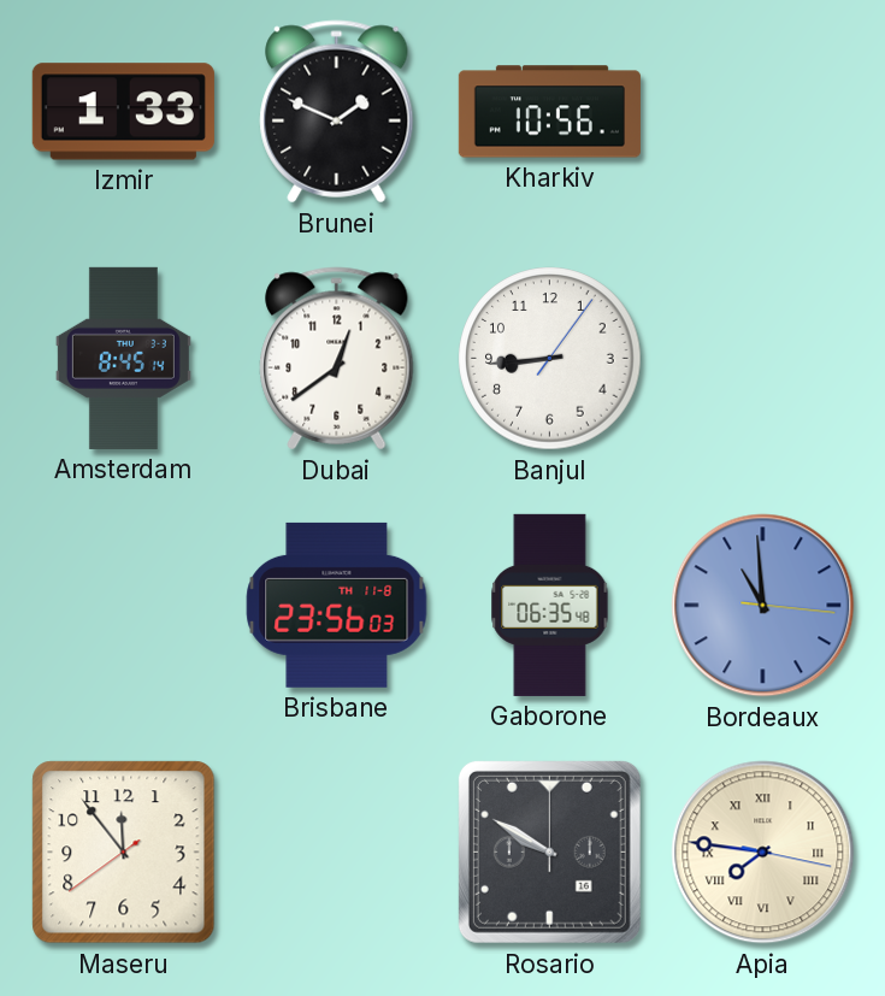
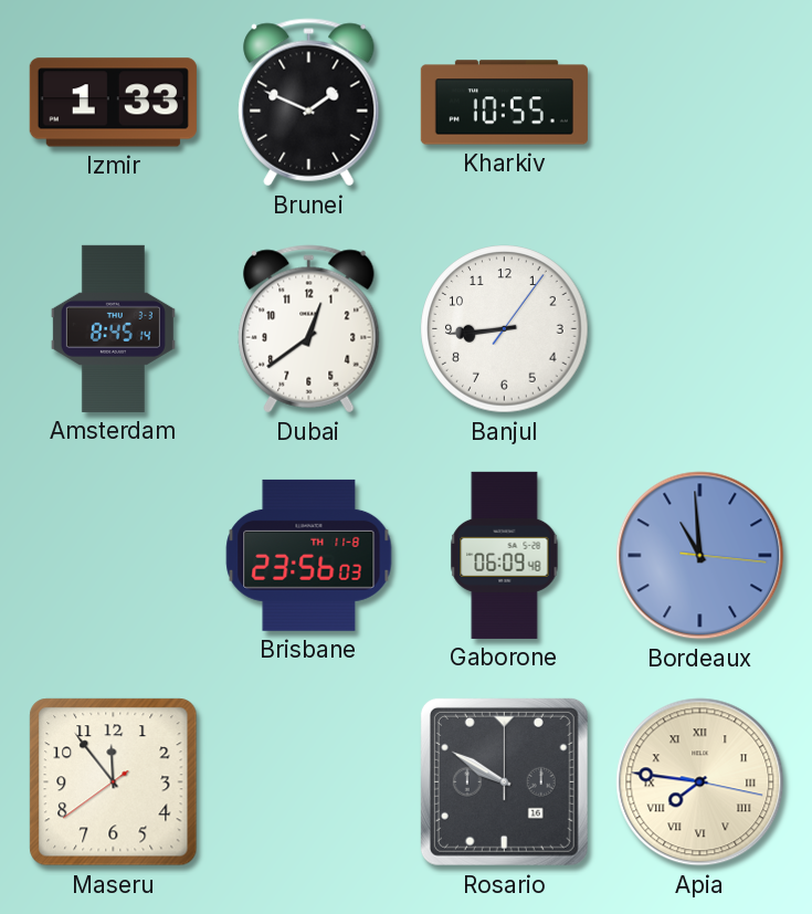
Kharkiv: 10:56 -> 10:55
Gaborone: 06:35 -> 06:09
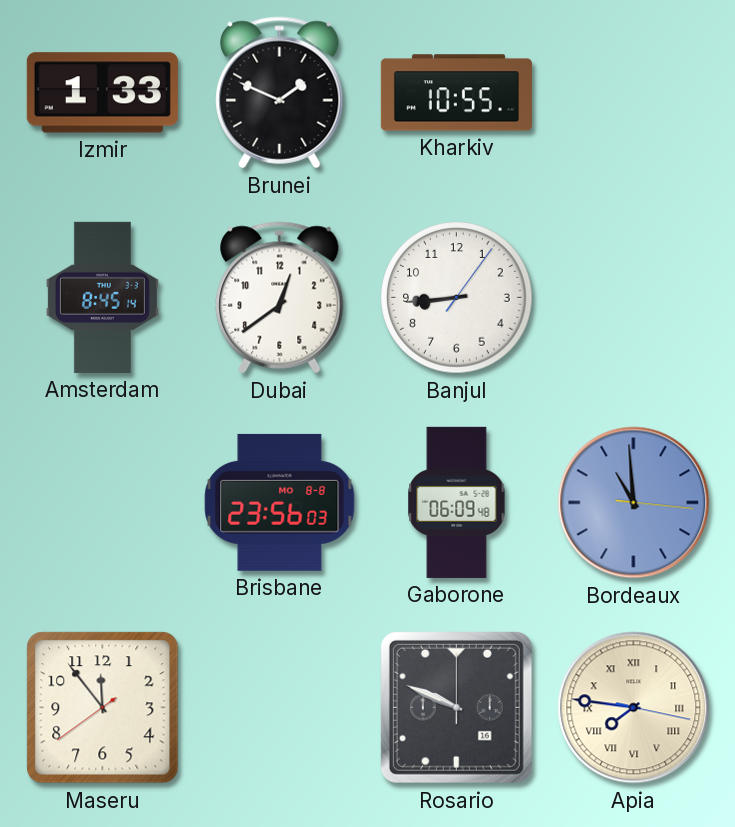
Brisbane date: TH 11-8 -> MO 8-8
Rosario: 9:50 -> 9:49
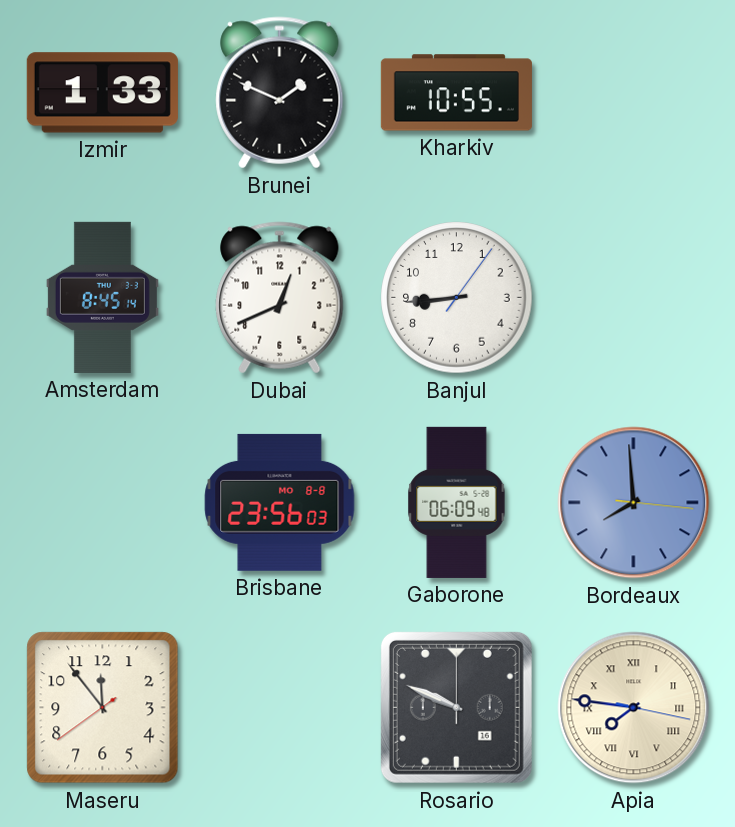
Dubai: 12:39 -> 12:41
Bordeaux: 10:59 -> 7:59
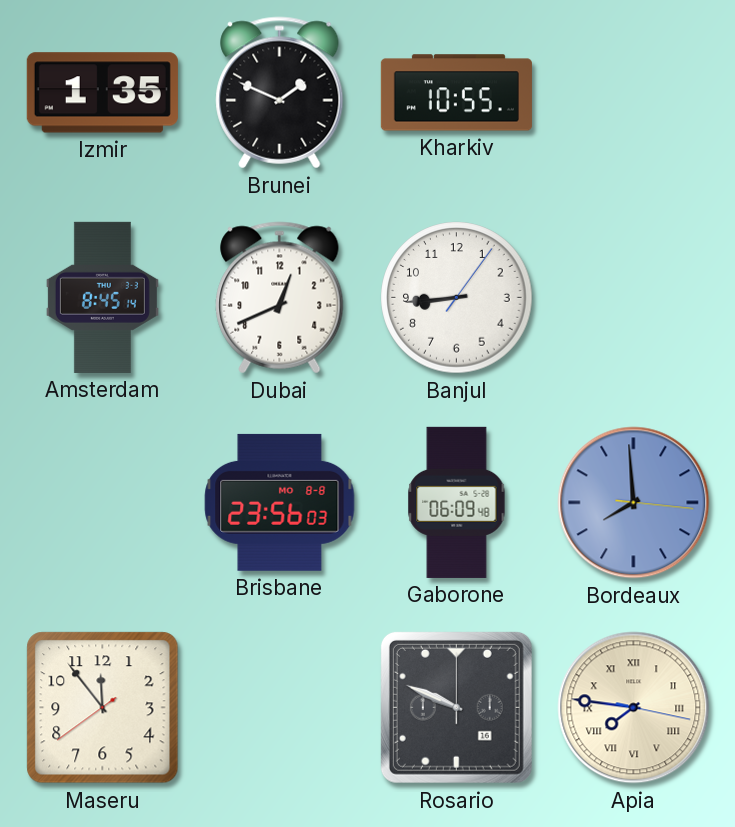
Izmir: 1:33 -> 1:35
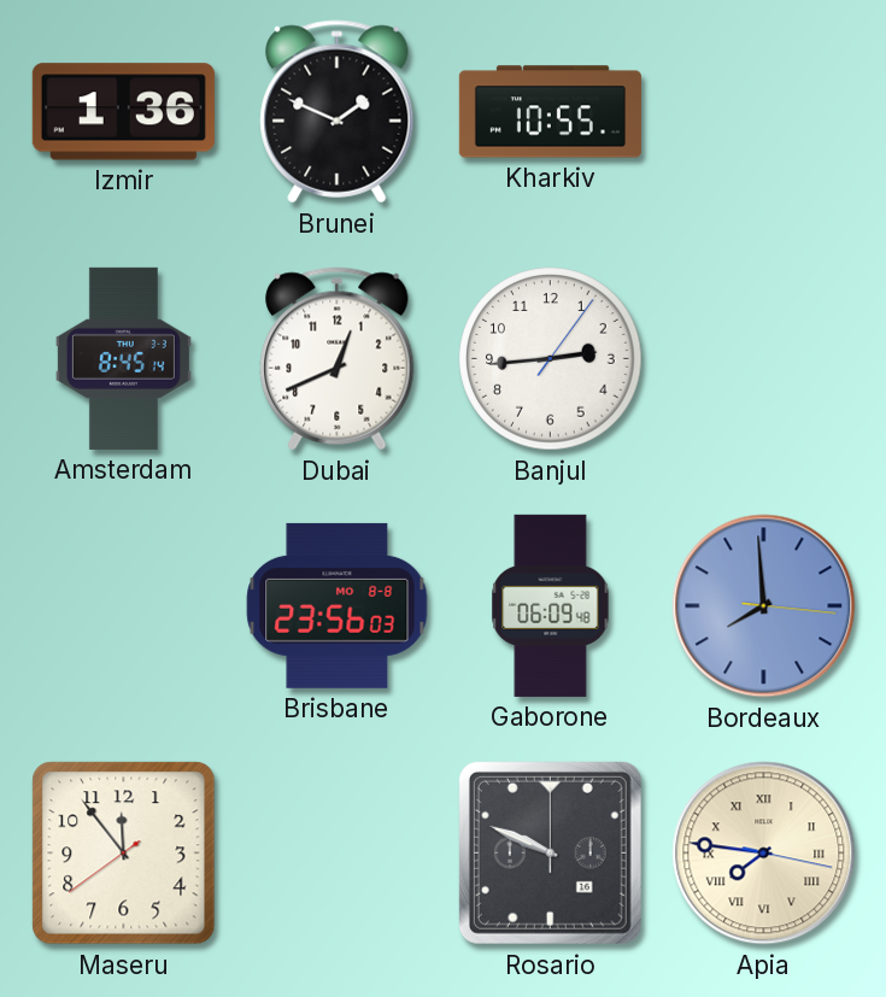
Izmir: 1:35 -> 1:36
Banjul: 8:44 -> 2:44
